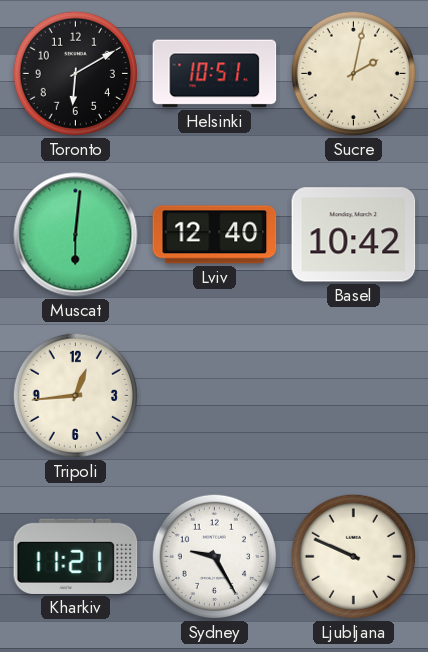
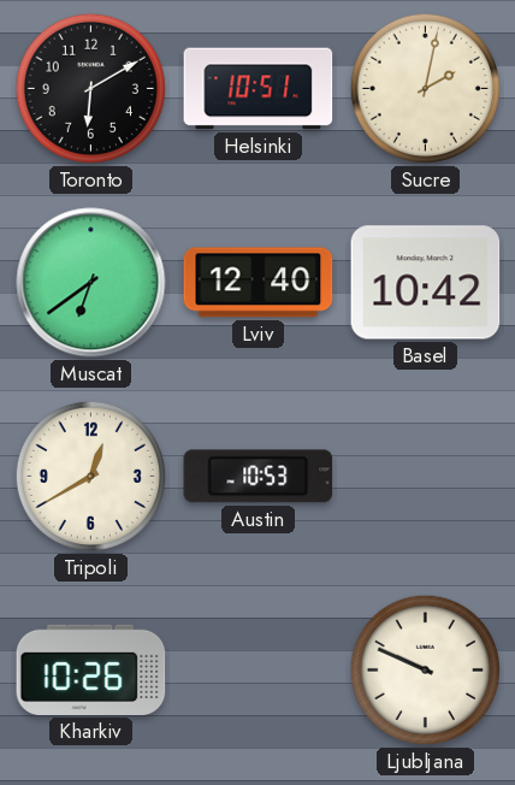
Muscat: 6:01 -> 6:39
Tripoli: 12:44 -> 12:40
Austin: none -> 10:53
Kharkiv: 11:21 -> 10:26
Sydney: 9:25 -> none
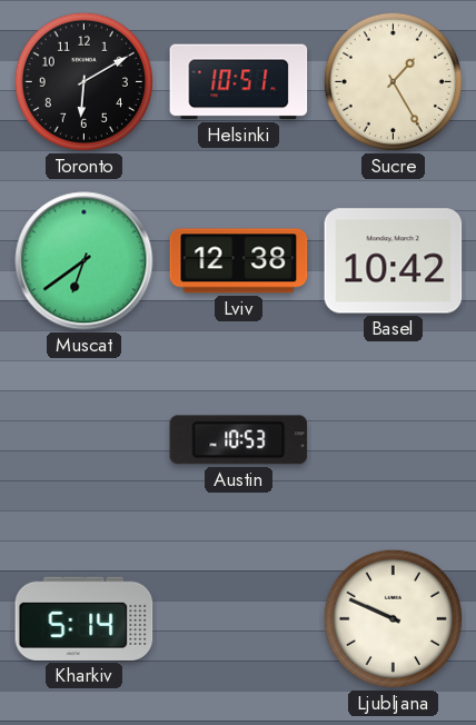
Sucre: 2:02 -> 1:25
Lviv: 12:40 -> 12:38
Tripoli: 12:40 -> none
Kharkiv: 10:26 -> 5:14
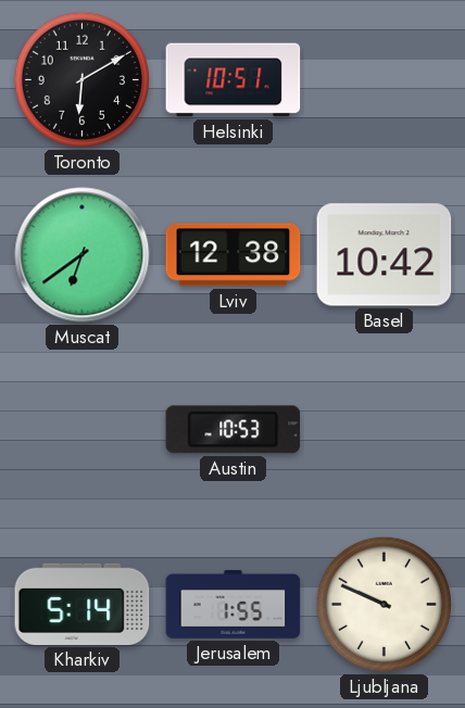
Sucre: 1:25 -> none
Jerusalem: none -> 1:55
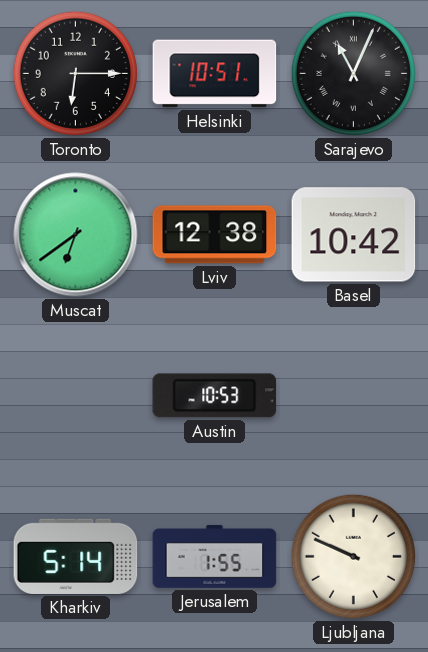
Toronto: 6:10 -> 6:15
Sarajevo: none -> 11:04
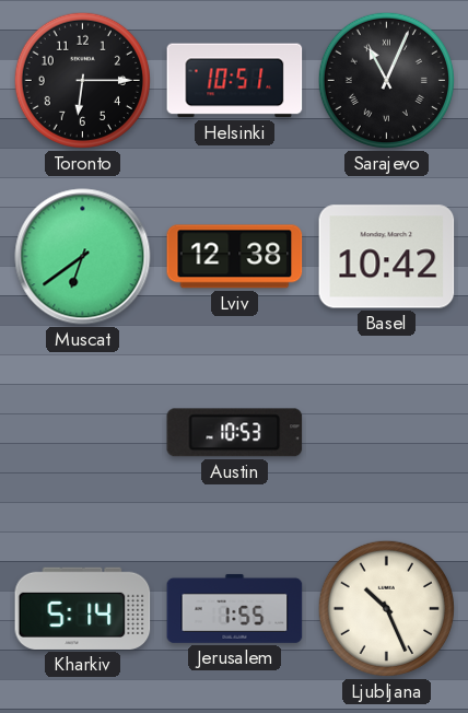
Ljubljana: 9:49 -> 10:26
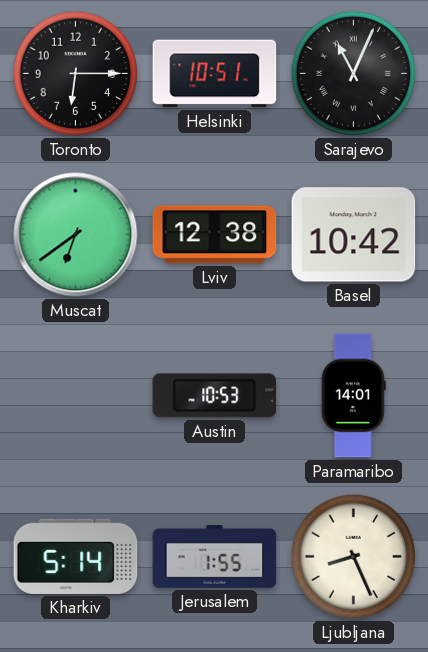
Paramaribo: none -> 14:01
Ljubljana: 10:26 -> 8:26
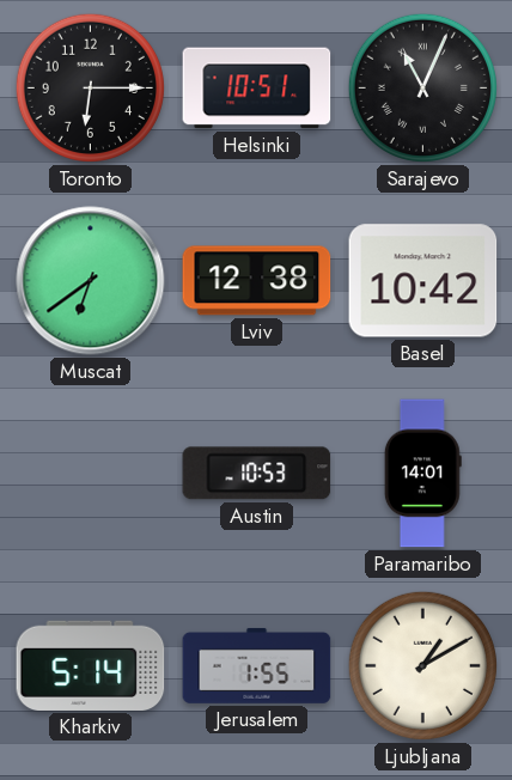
Ljubljana: 8:26 -> 1:10
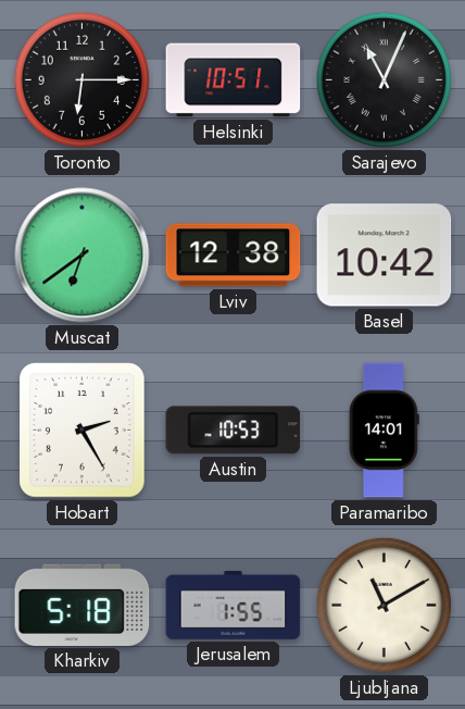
Hobart: none -> 2:25
Kharkiv: 5:14 -> 5:18
Ljubljana: 1:10 -> 11:10
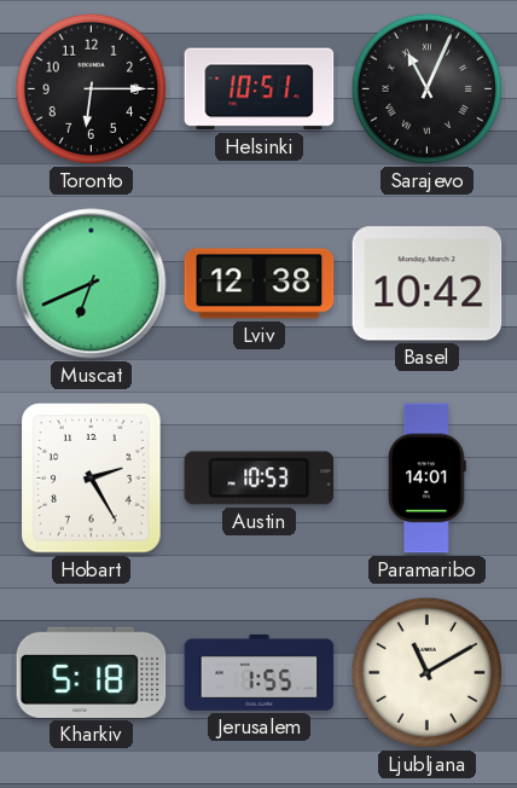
Muscat: 6:39 -> 6:41
